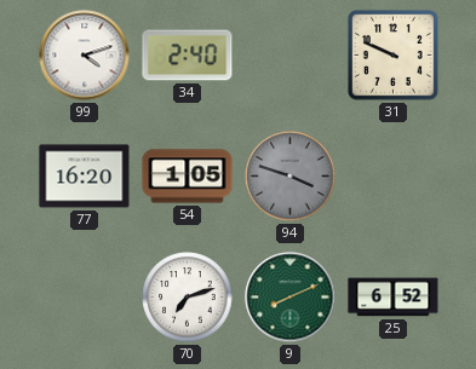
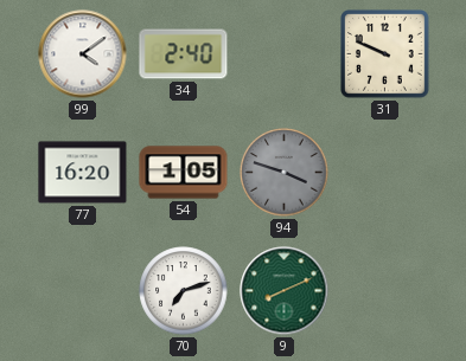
99: 4:12 -> 4:09
25: 6:52 -> none
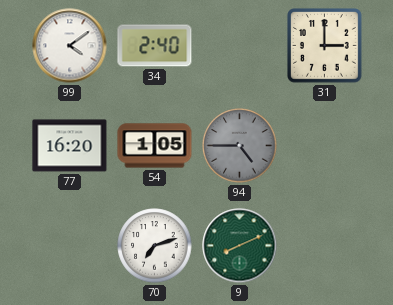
31: 9:49 -> 3:00
94: 3:48 -> 4:45
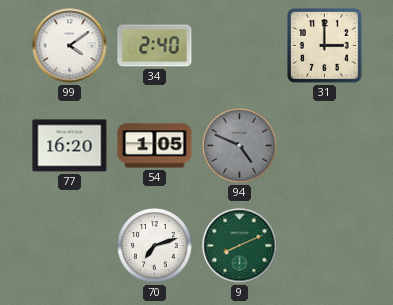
94: 4:45 -> 4:49
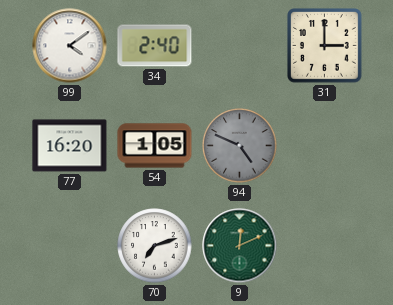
9: 8:11 -> 12:11
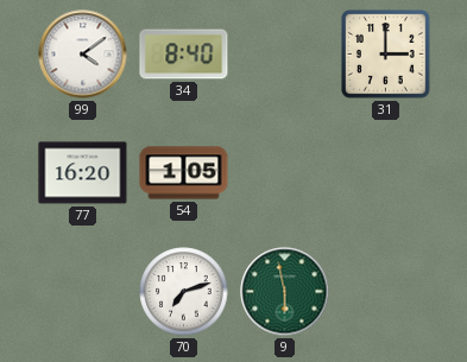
34: 2:40 -> 8:40
94: 4:49 -> none
9: 12:11 -> 5:58
